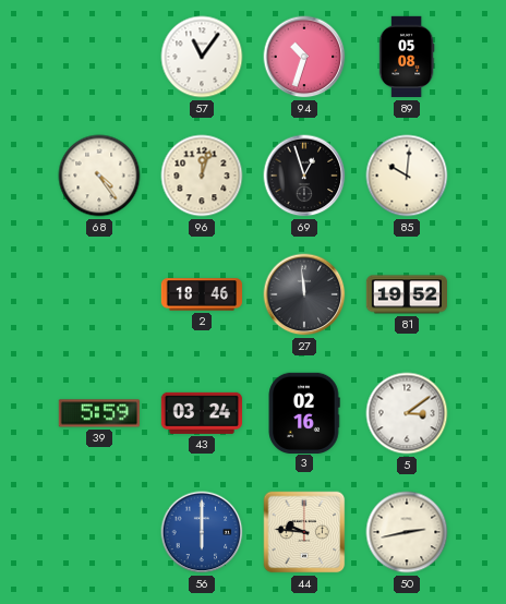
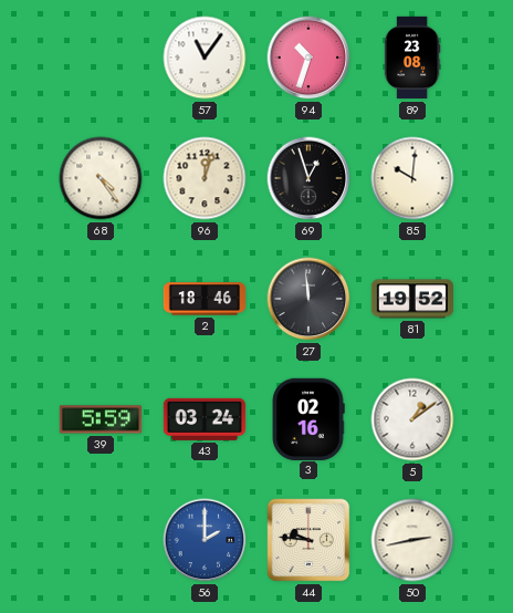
89: 05:08 -> 23:08
5: 3:09 -> 1:09
56: 6:00 -> 2:00
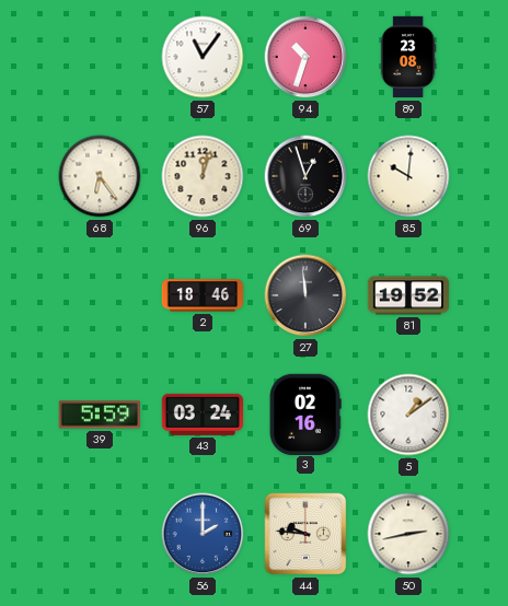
68: 4:24 -> 6:24
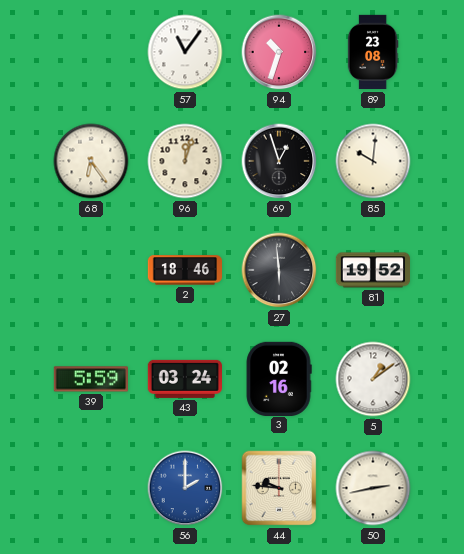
27: 11:59 -> 5:59
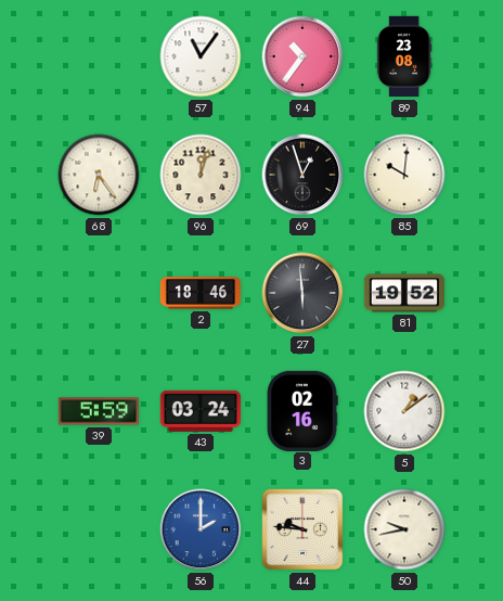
94: 10:33 -> 10:36
50: 2:43 -> 9:43
